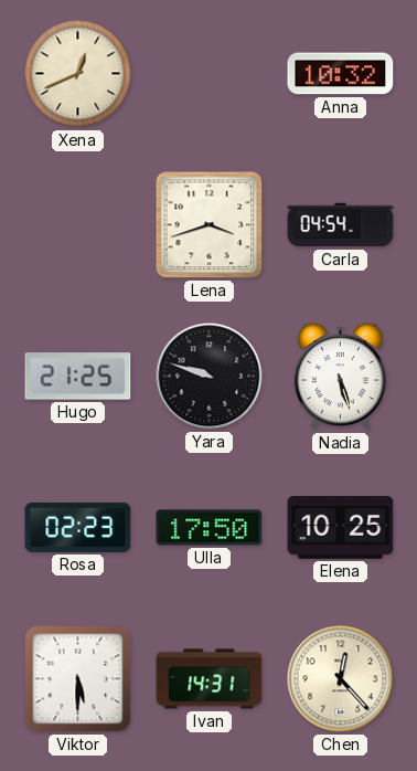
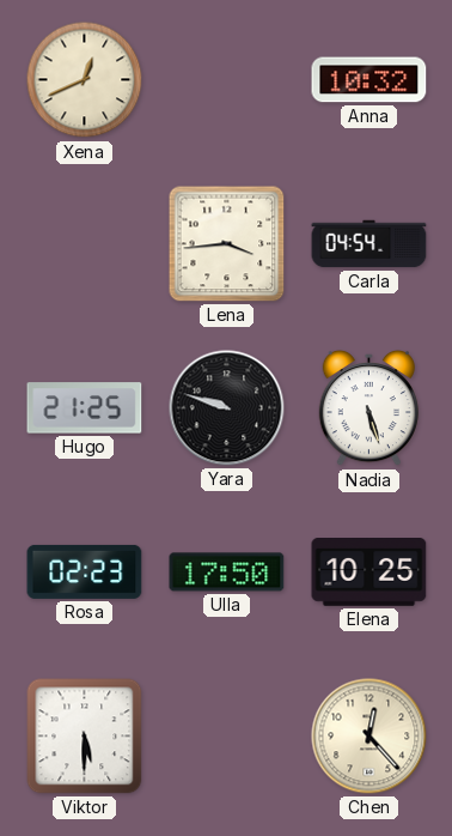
Lena: 3:42 -> 3:44
Ivan: 14:31 -> none
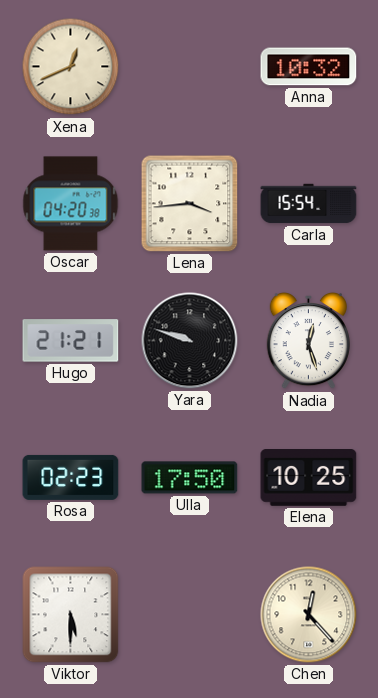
Oscar: none -> 04:20
Carla: 04:54 -> 15:54
Hugo: 21:25 -> 21:21
Nadia: 5:27 -> 12:27
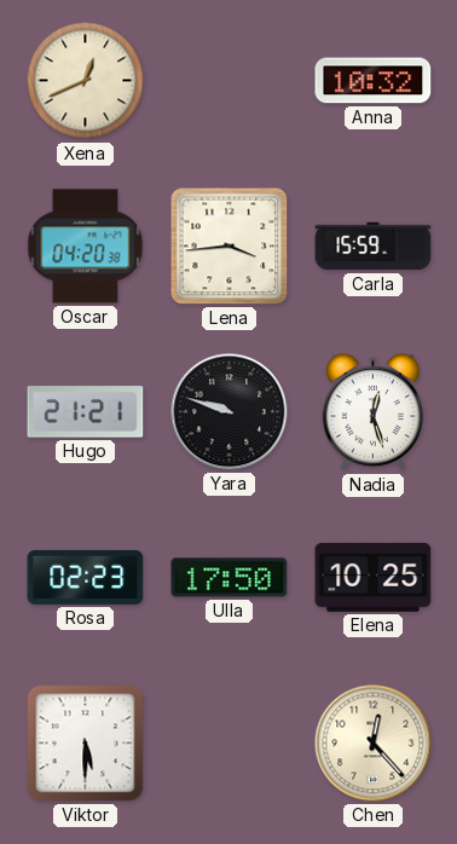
Carla: 15:54 -> 15:59
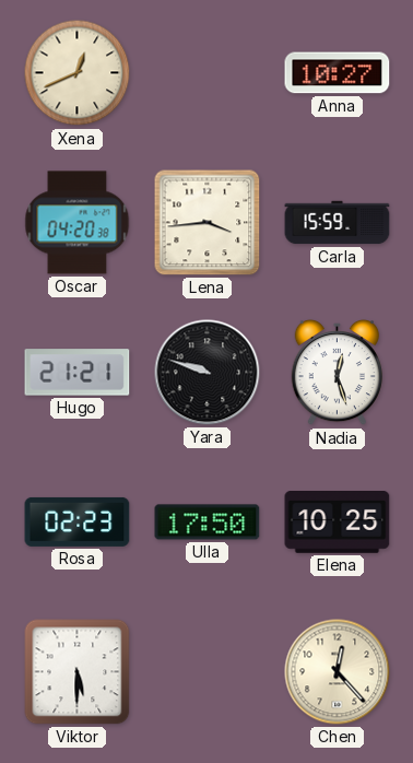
Anna: 10:32 -> 10:27
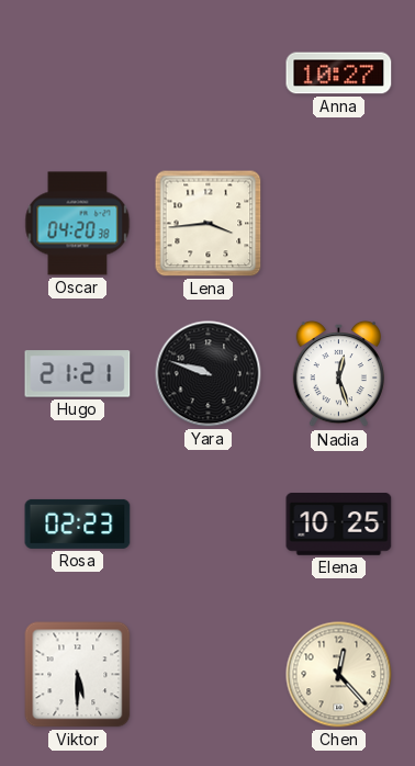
Xena: 12:41 -> none
Carla: 15:59 -> none
Ulla: 17:50 -> none
